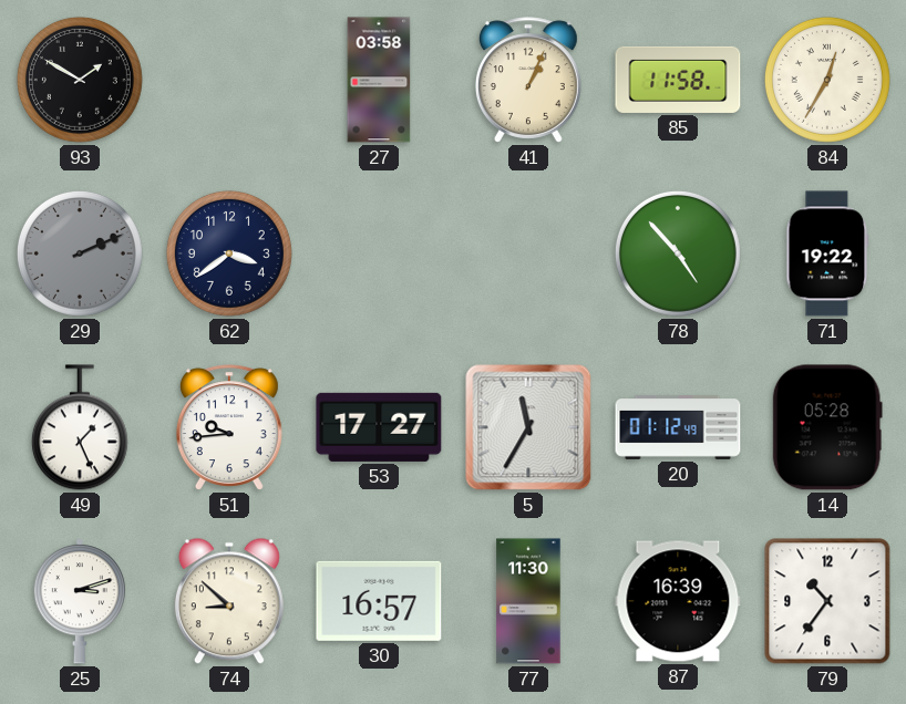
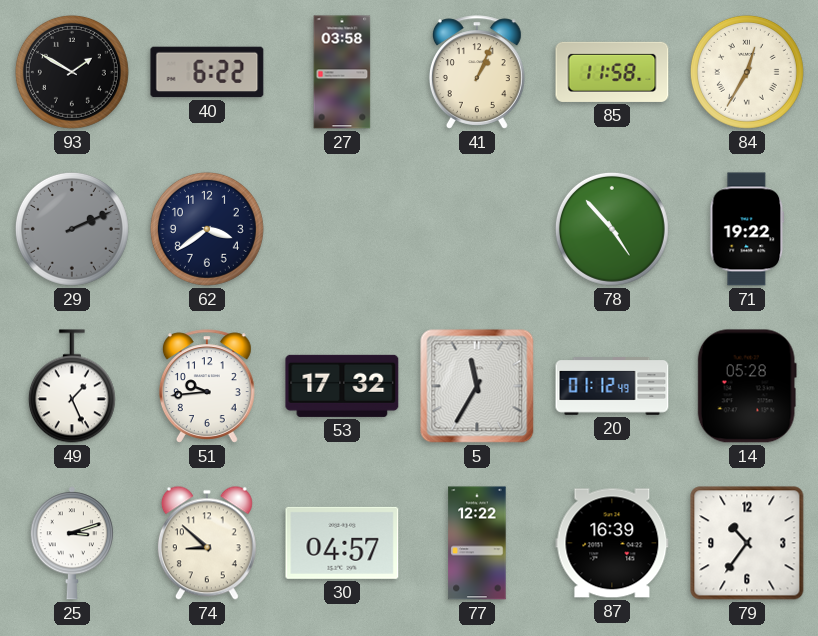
40: none -> 6:22
53: 17:27 -> 17:32
30: 16:57 -> 04:57
77: 11:30 -> 12:22
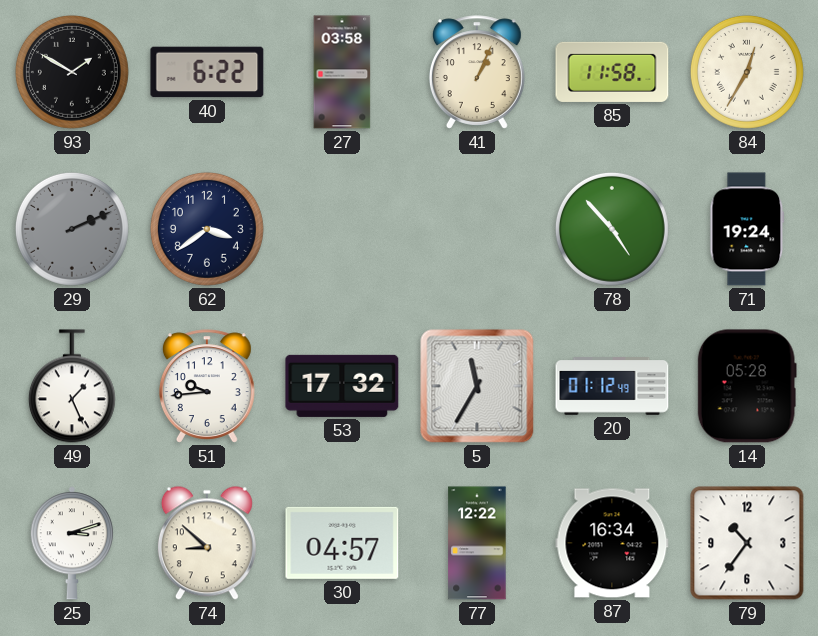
71: 19:22 -> 19:24
87: 16:39 -> 16:34
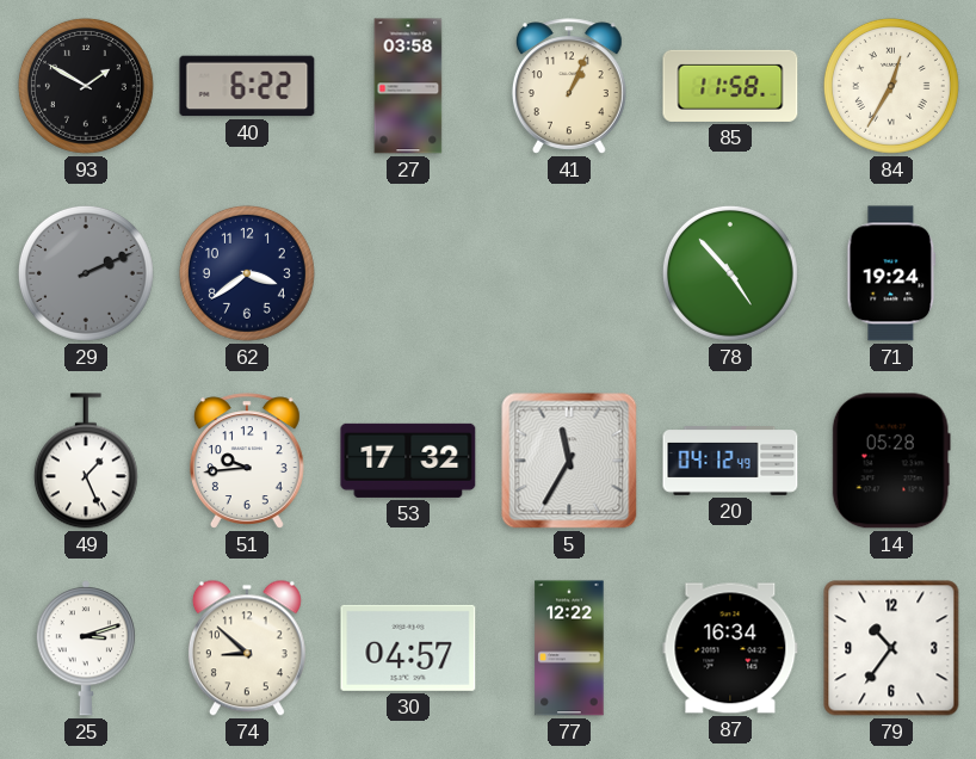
20: 01:12 -> 04:12
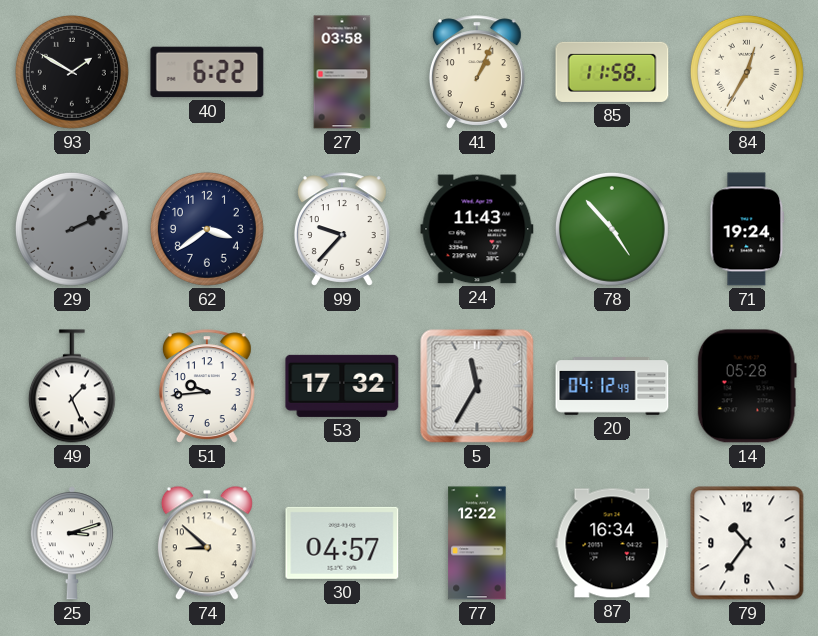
99: none -> 9:37
24: none -> 11:43
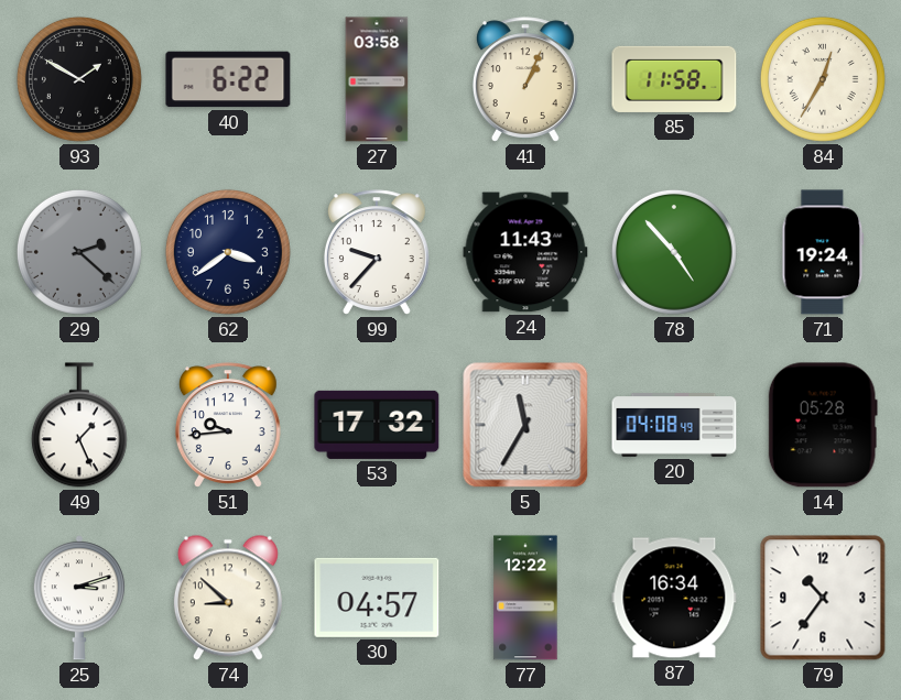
29: 2:11 -> 2:22
20: 04:12 -> 04:08
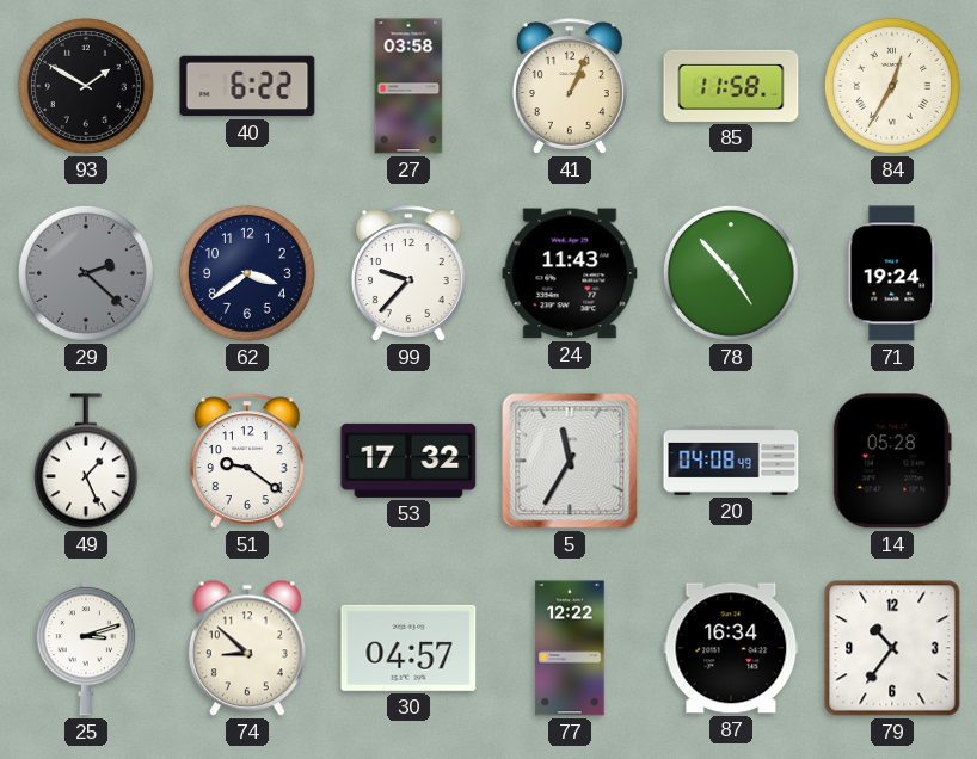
51: 9:44 -> 9:21
